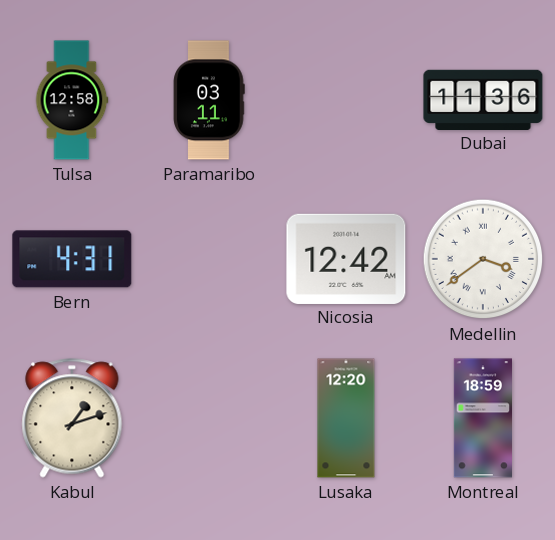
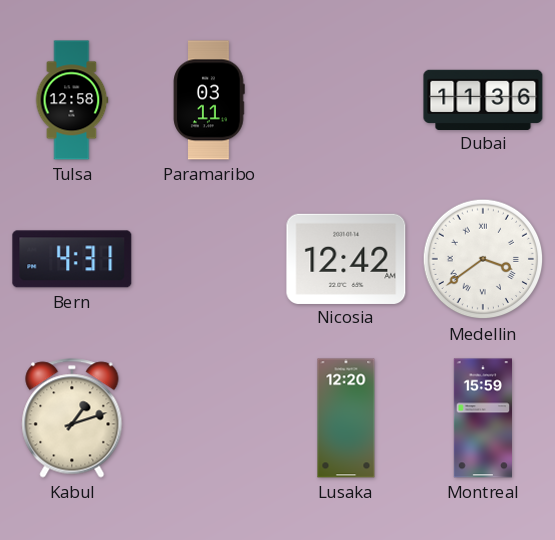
Montreal: 18:59 -> 15:59
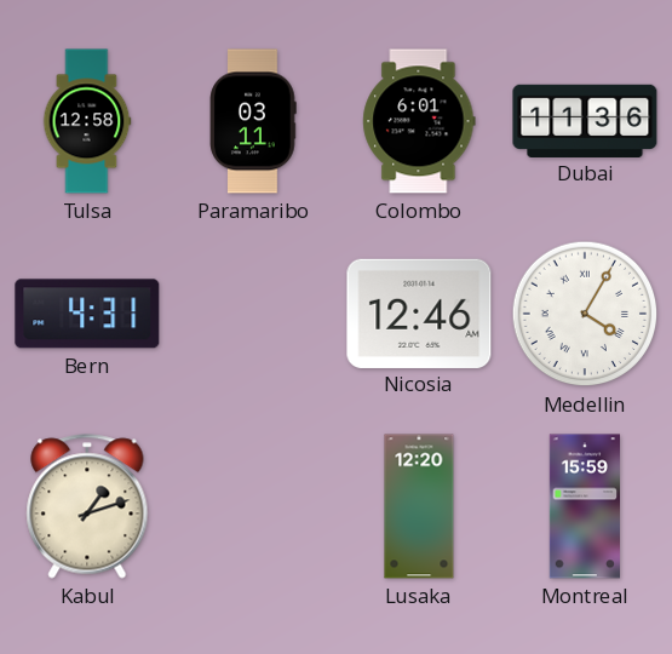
Colombo: none -> 6:01
Nicosia: 12:42 -> 12:46
Medellin: 3:39 -> 4:05
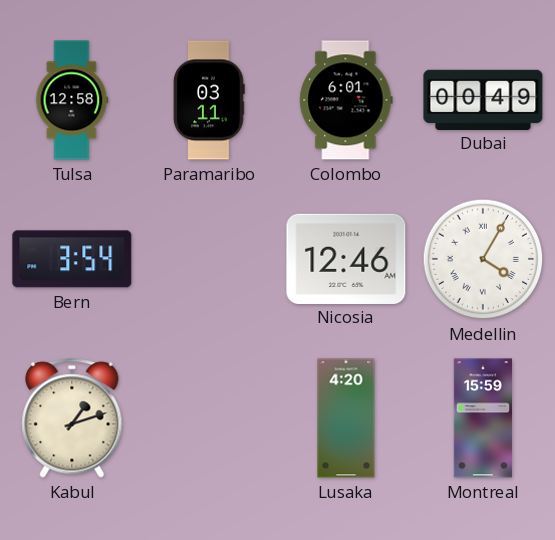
Dubai: 11:36 -> 00:49
Bern: 4:31 -> 3:54
Lusaka: 12:20 -> 4:20
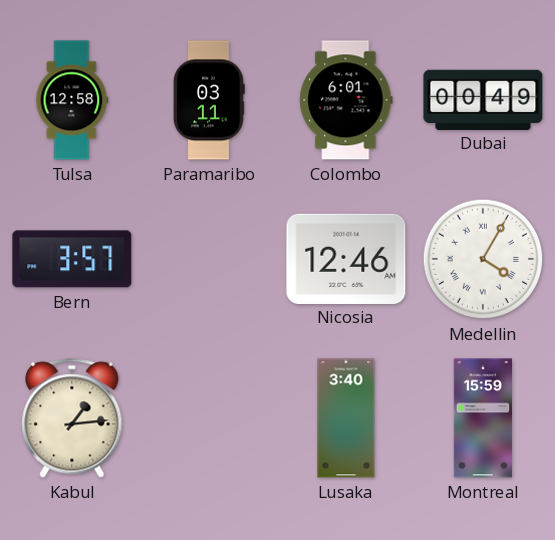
Bern: 3:54 -> 3:57
Kabul: 1:12 -> 1:14
Lusaka: 4:20 -> 3:40
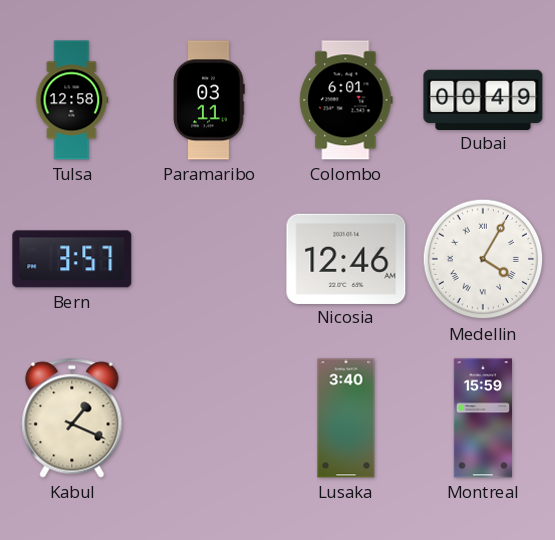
Kabul: 1:14 -> 1:19
